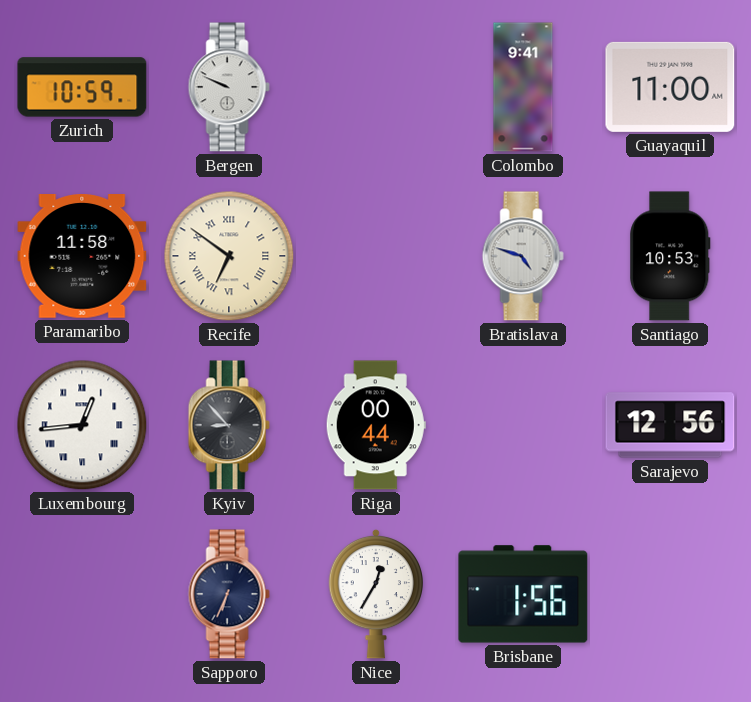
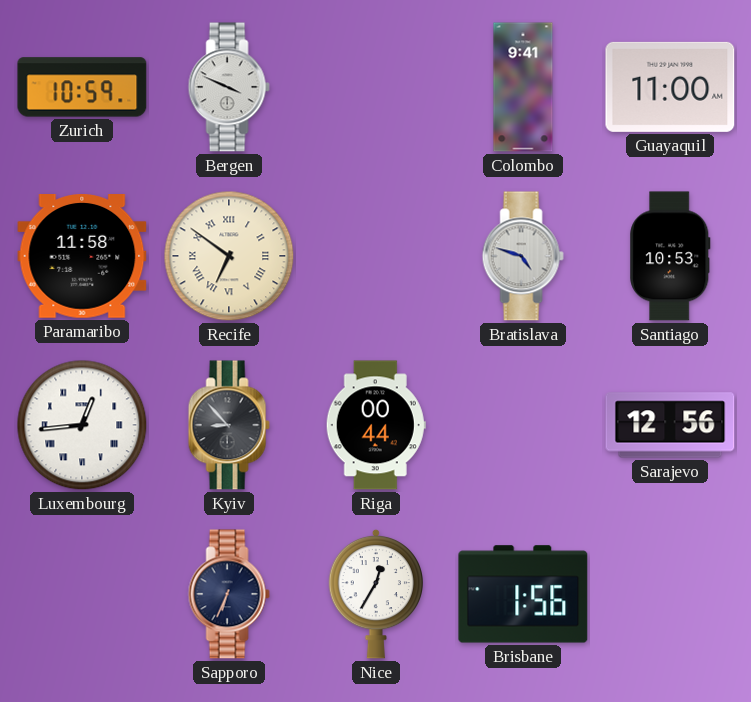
Bergen: 9:49 -> 3:49
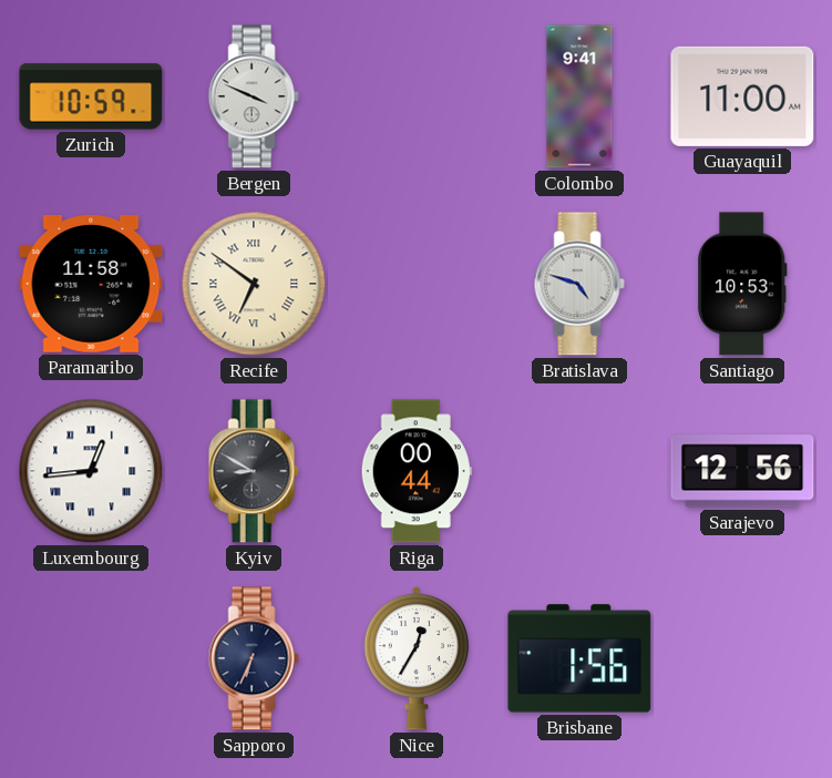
Kyiv: 8:53 -> 8:50
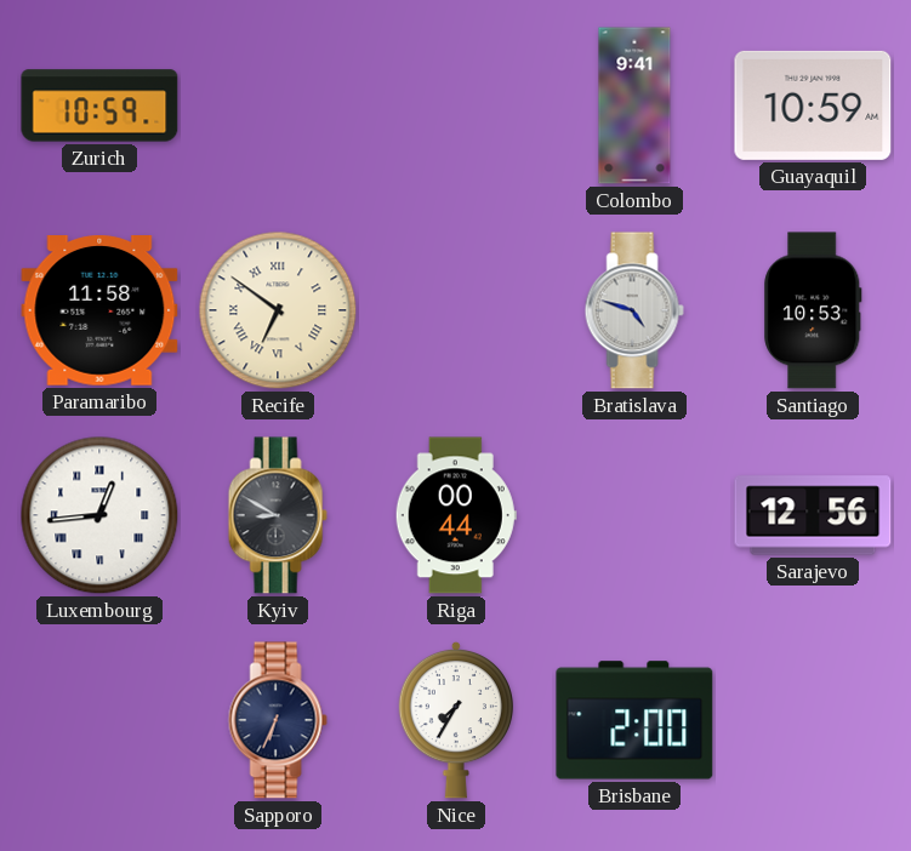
Bergen: 3:49 -> none
Guayaquil: 11:00 -> 10:59
Nice: 12:35 -> 7:35
Brisbane: 1:56 -> 2:00
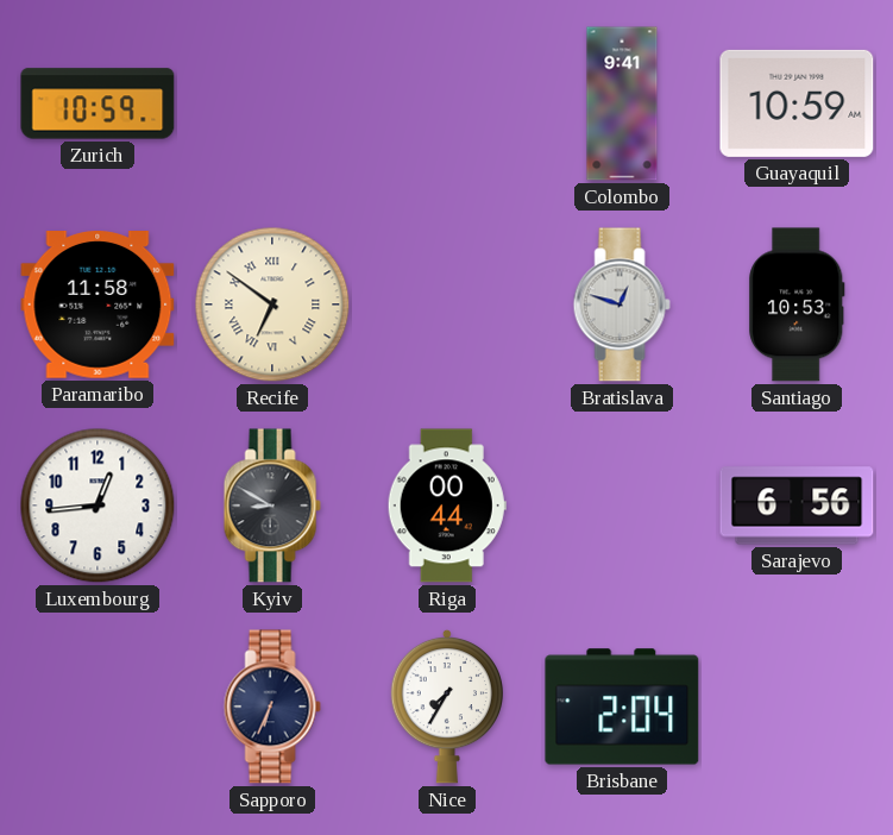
Bratislava: 4:48 -> 12:48
Luxembourg numerals: Roman -> Arabic
Sarajevo: 12:56 -> 6:56
Brisbane: 2:00 -> 2:04
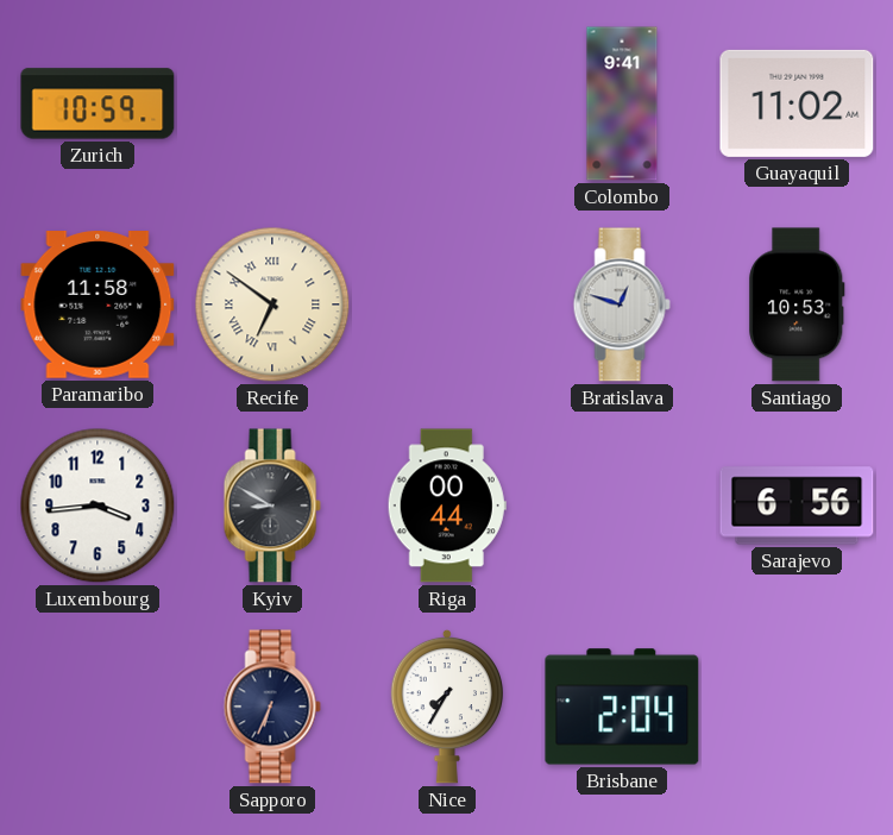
Guayaquil: 10:59 -> 11:02
Luxembourg: 12:44 -> 3:44
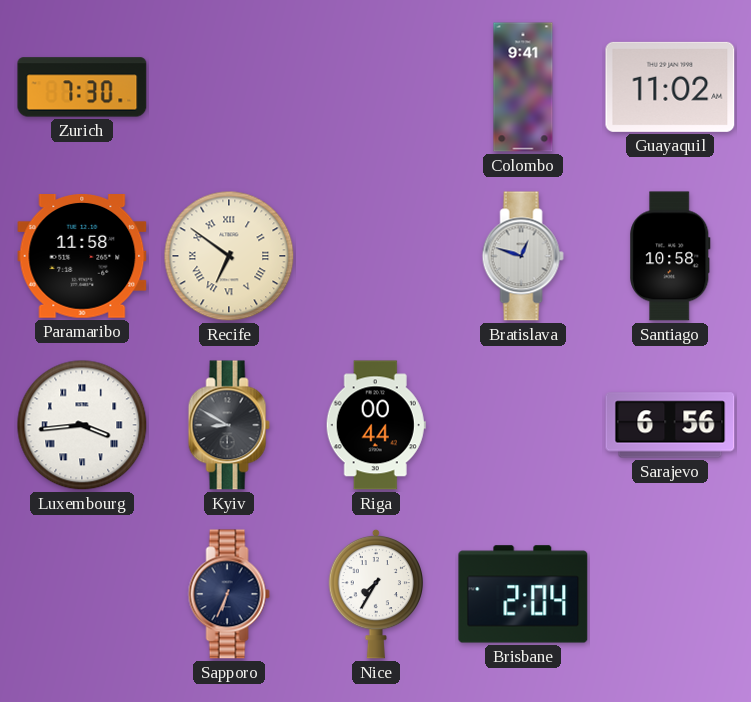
Zurich: 10:59 -> 7:30
Santiago: 10:53 -> 10:58
Luxembourg numerals: Arabic -> Roman
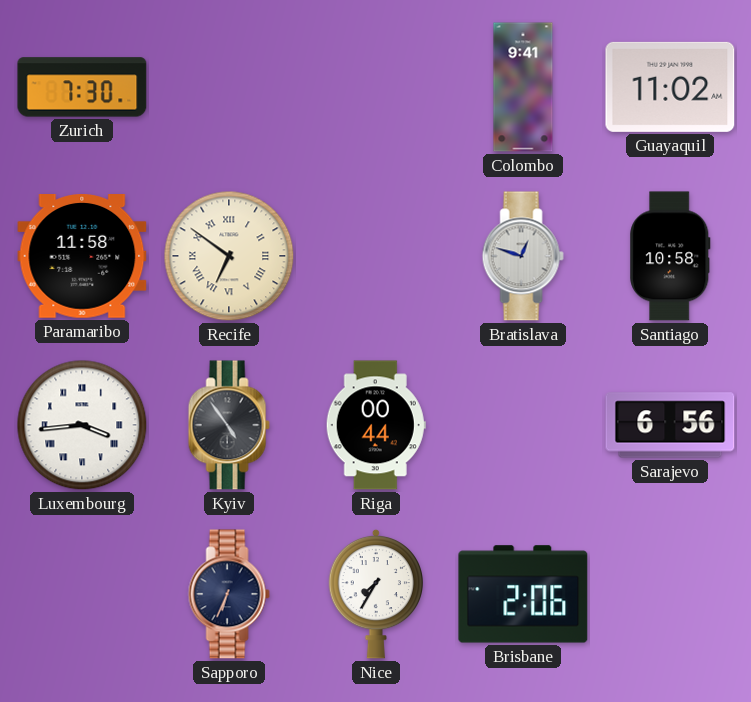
Kyiv: 8:50 -> 4:54
Brisbane: 2:04 -> 2:06
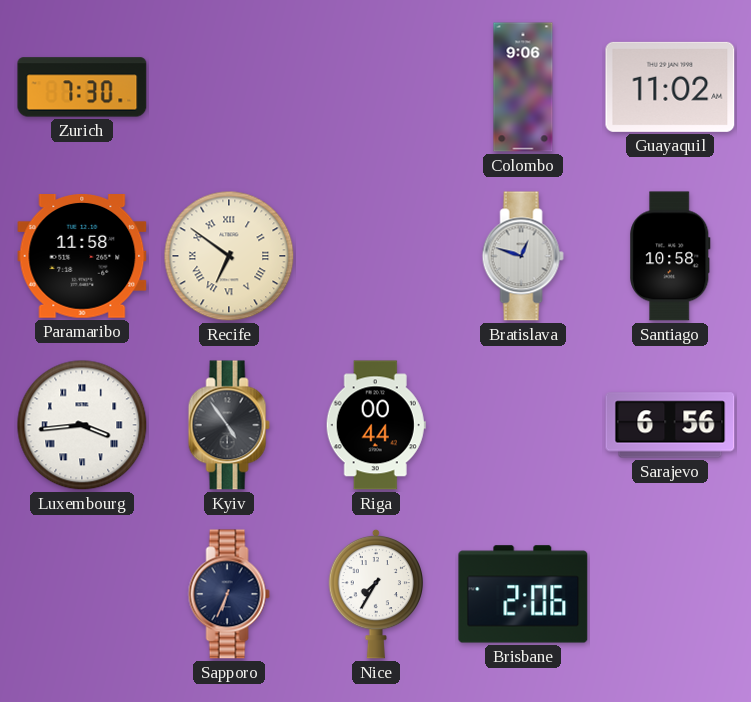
Colombo: 9:41 -> 9:06
